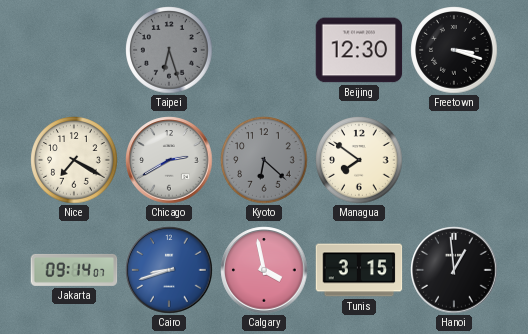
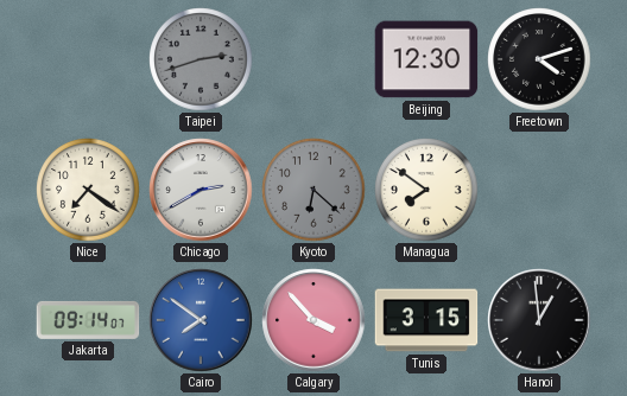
Taipei: 6:27 -> 2:42
Freetown: 3:18 -> 4:12
Nice: 7:20 -> 7:21
Cairo: 8:42 -> 7:51
Calgary: 3:58 -> 3:53
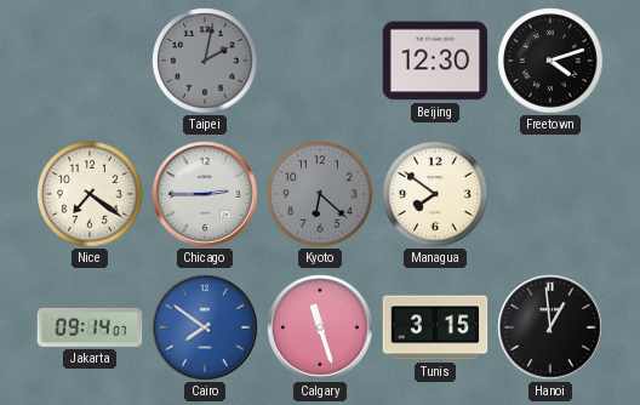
Taipei: 2:42 -> 2:02
Chicago: 2:40 -> 2:45
Calgary: 3:53 -> 11:27
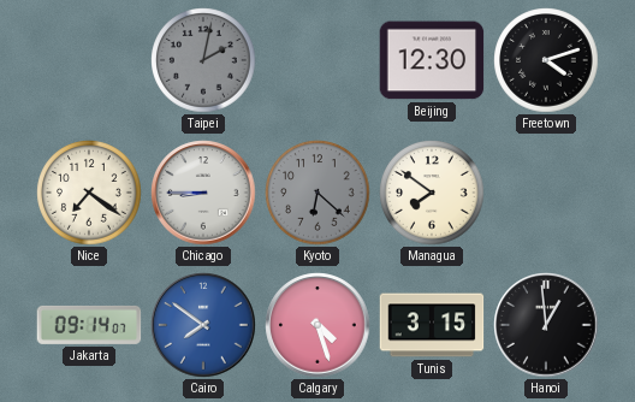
Chicago: 2:45 -> 8:45
Calgary: 11:27 -> 4:27
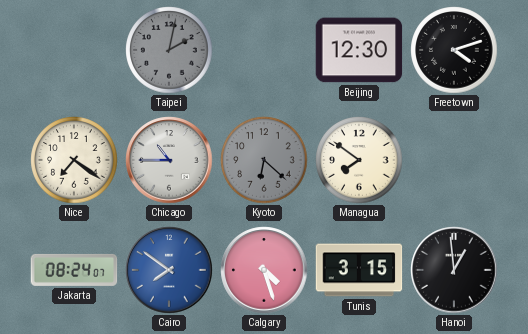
Chicago: 8:45 -> 10:45
Jakarta: 09:14 -> 08:24
